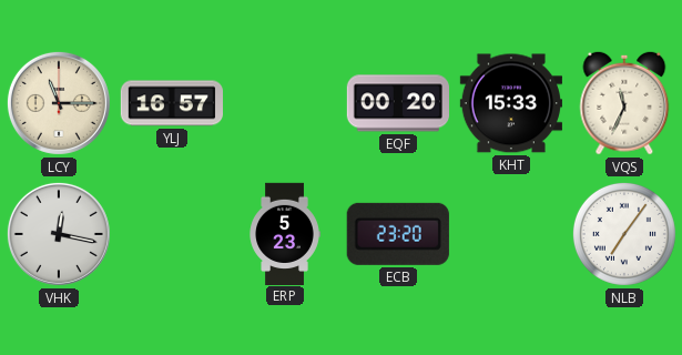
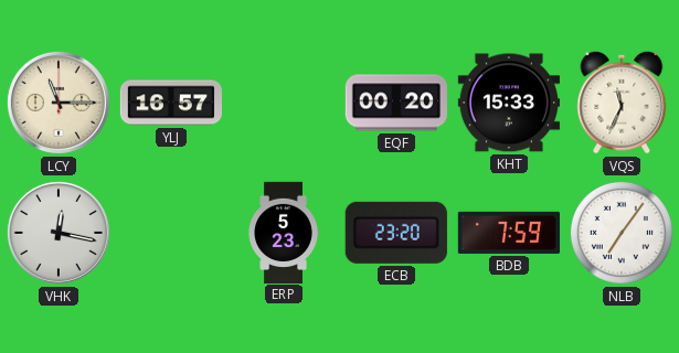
BDB: none -> 7:59
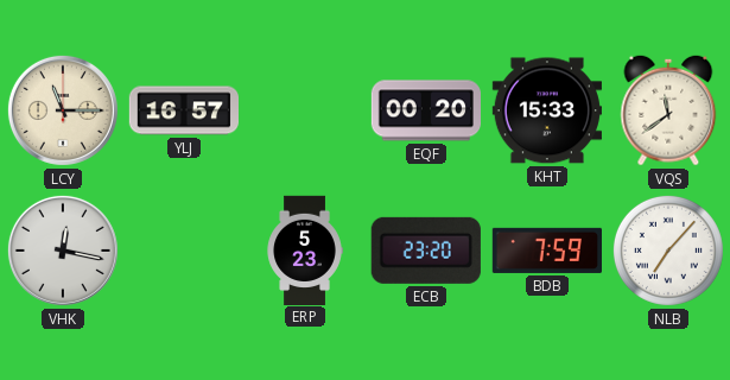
VQS: 11:34 -> 11:39
NLB: 7:06 -> 7:07
